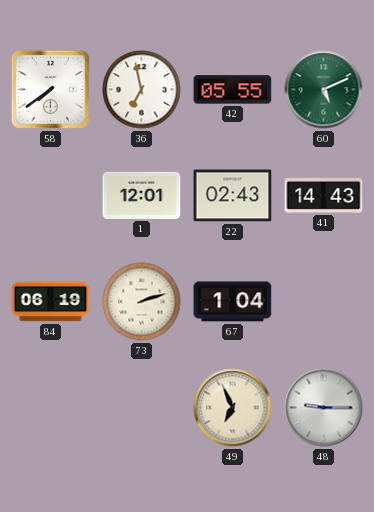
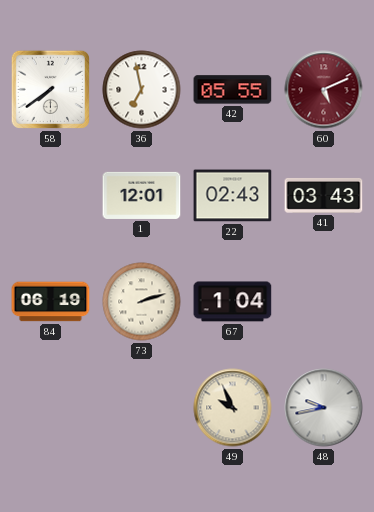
60 dial: green -> burgundy
41: 14:43 -> 03:43
49: 6:56 -> 9:56
48: 9:15 -> 9:43
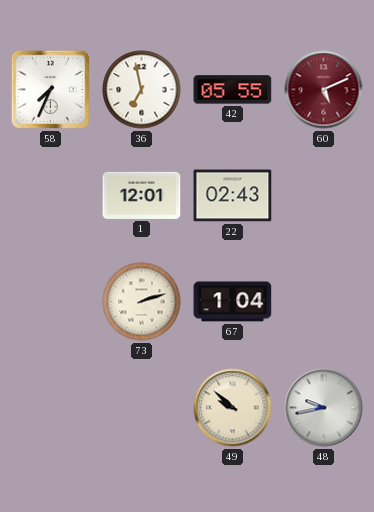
58: 7:39 -> 7:34
41: 03:43 -> none
84: 06:19 -> none
49: 9:56 -> 9:52
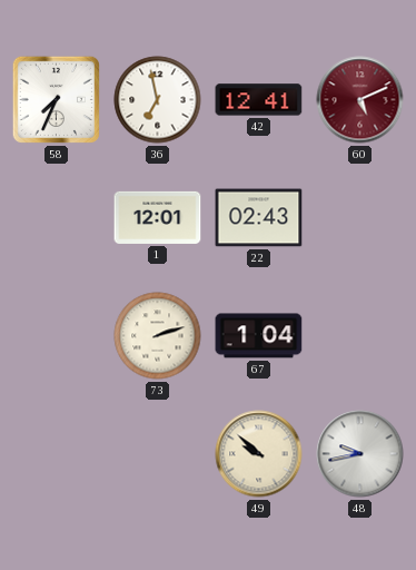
42: 05:55 -> 12:41
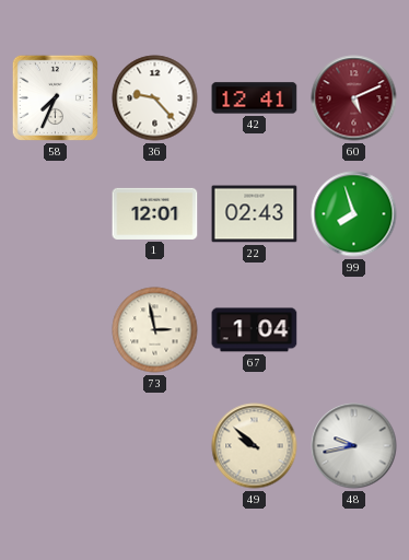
36: 6:58 -> 9:23
99: none -> 7:57
73: 2:12 -> 2:58
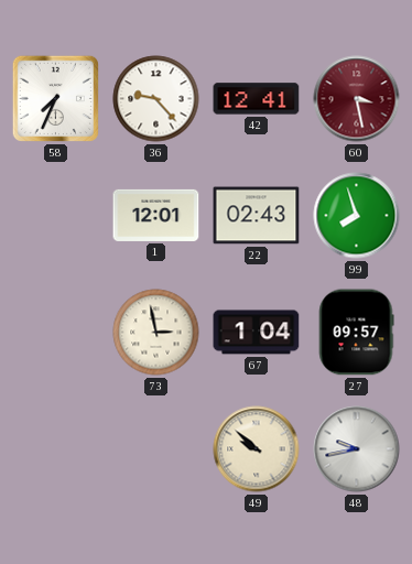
60: 5:11 -> 3:28
27: none -> 09:57
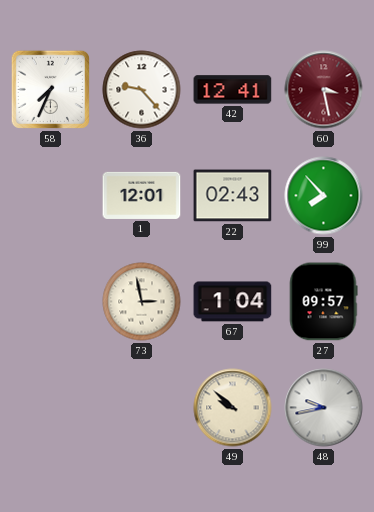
99: 7:57 -> 7:53
